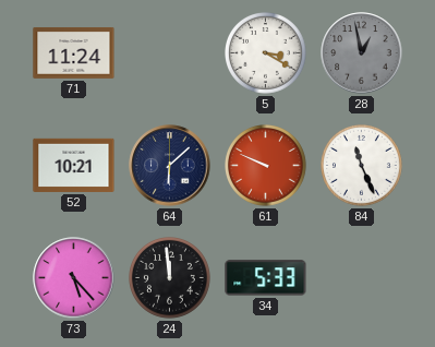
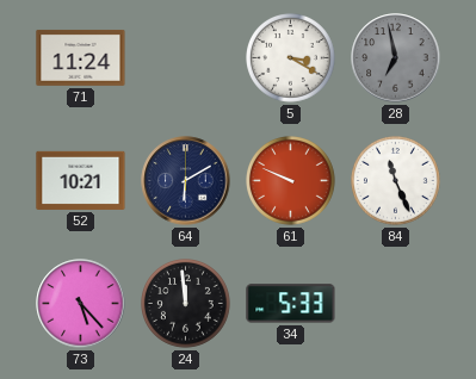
28: 12:58 -> 6:58
64: 6:08 -> 6:10
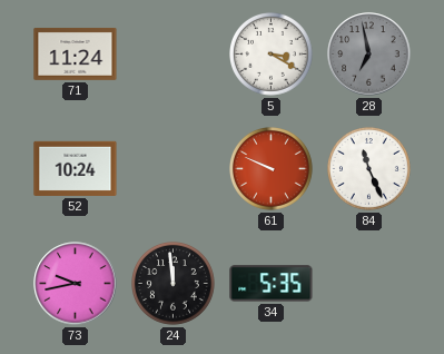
52: 10:21 -> 10:24
64: 6:10 -> none
73: 5:23 -> 9:43
34: 5:33 -> 5:35
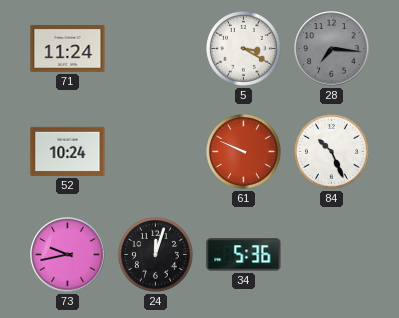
28: 6:58 -> 7:16
84: 11:26 -> 10:26
24: 11:59 -> 12:03
34: 5:35 -> 5:36
